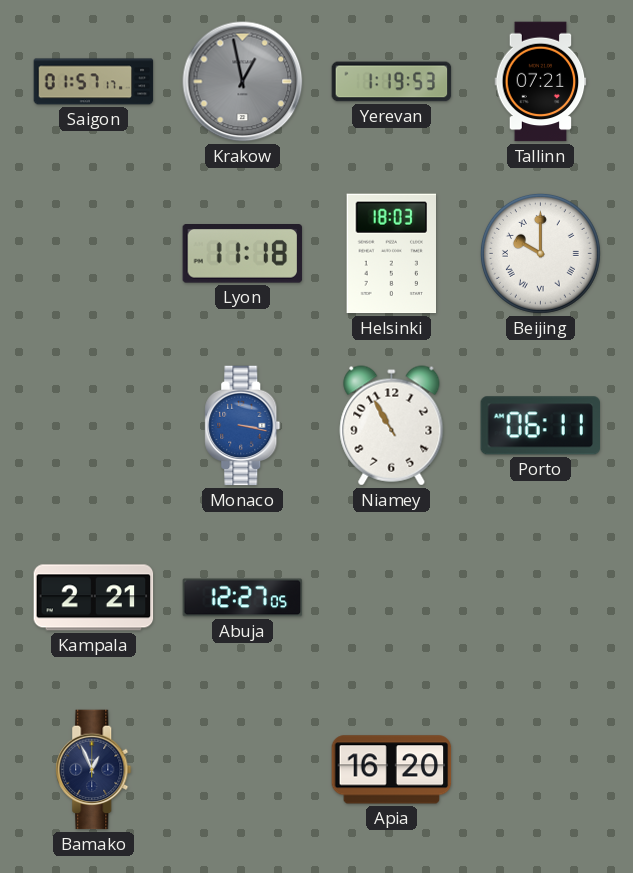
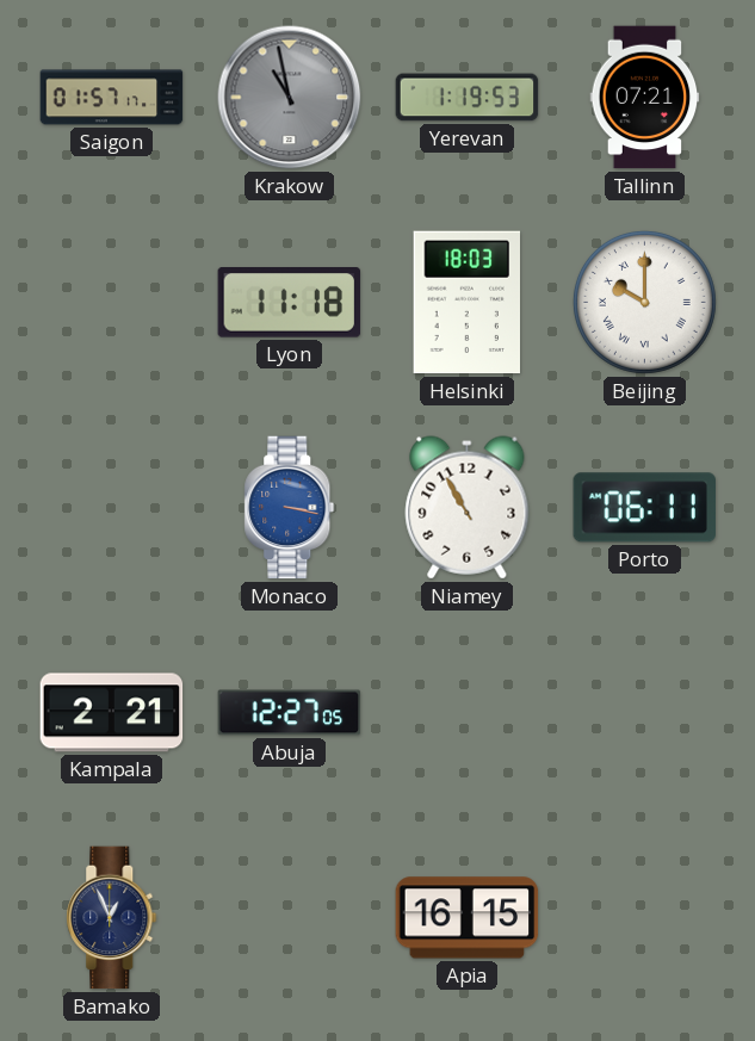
Krakow: 12:58 -> 10:58
Apia: 16:20 -> 16:15
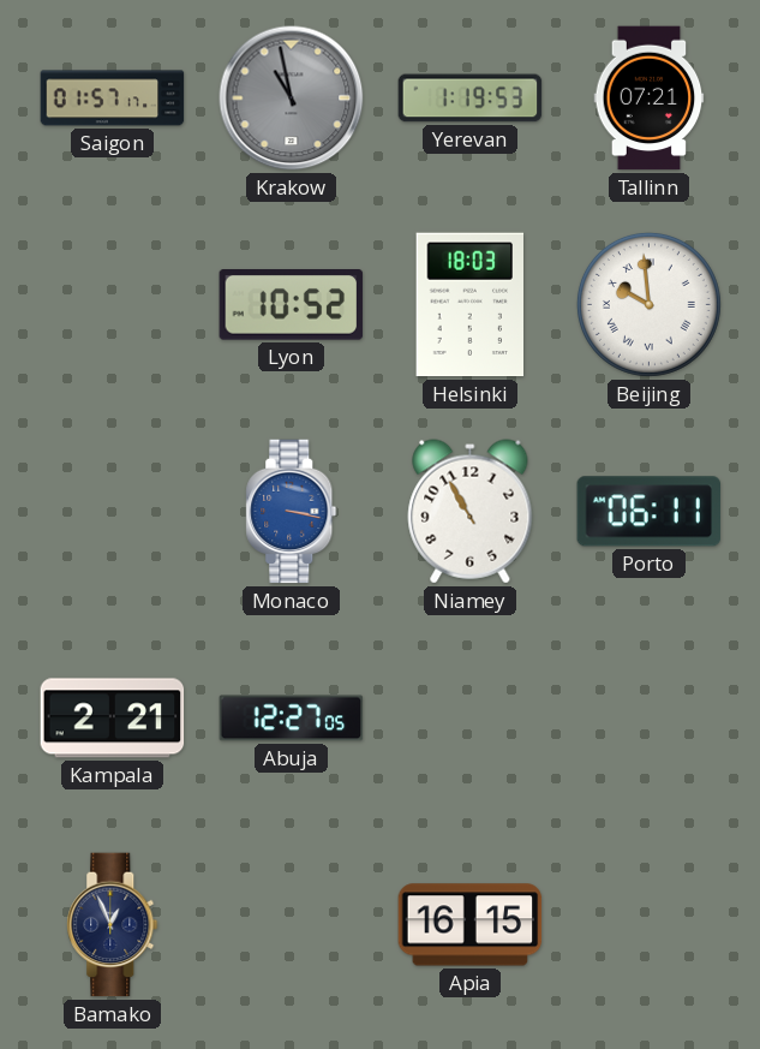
Lyon: 11:18 -> 10:52
Beijing: 10:00 -> 9:59
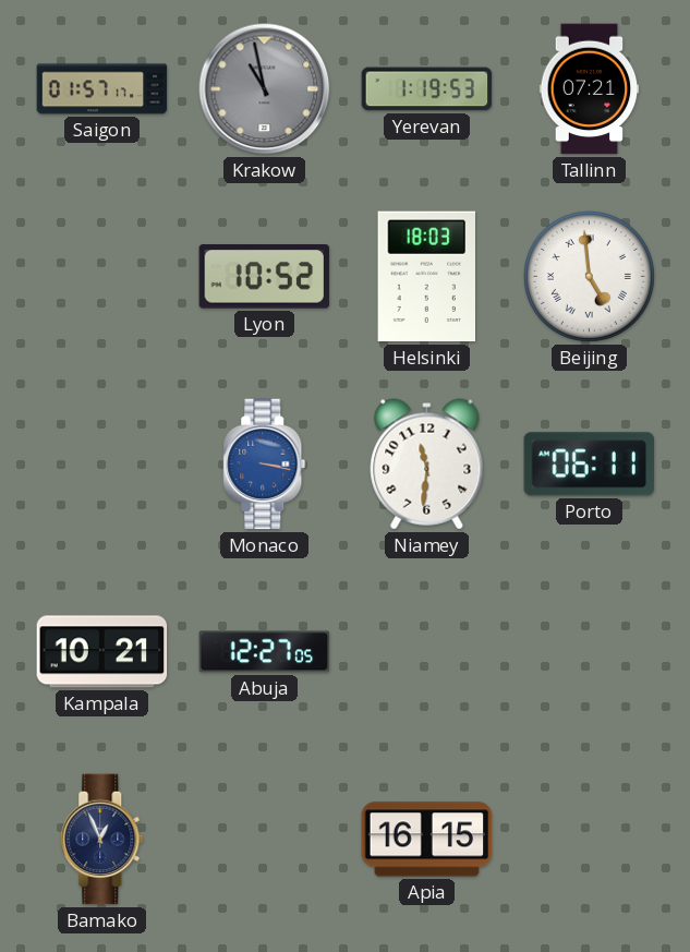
Beijing: 9:59 -> 4:59
Niamey: 10:55 -> 11:31
Kampala: 2:21 -> 10:21
